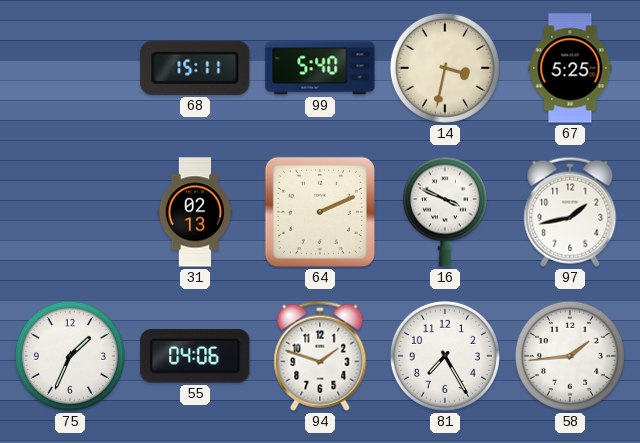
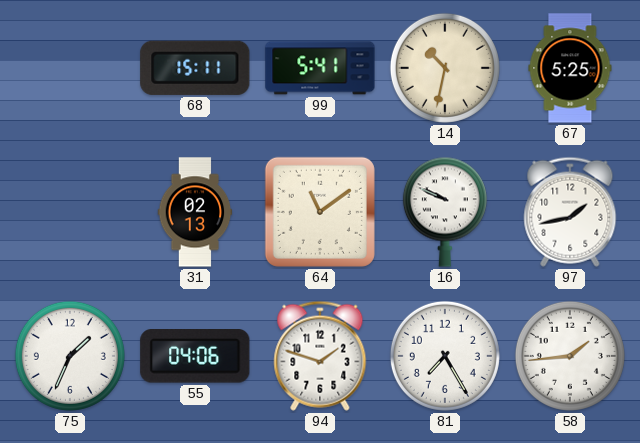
99: 5:40 -> 5:41
14: 3:32 -> 10:32
64: 2:11 -> 11:09
16: 3:49 -> 9:49
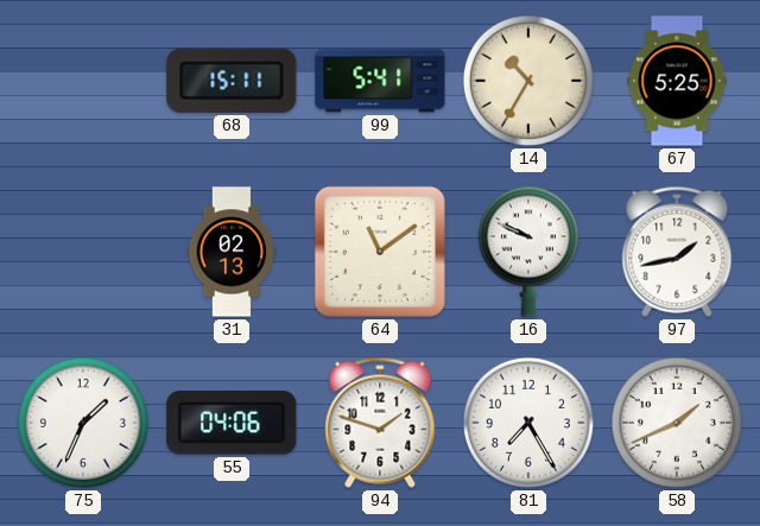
14: 10:32 -> 10:35
58: 1:44 -> 1:41
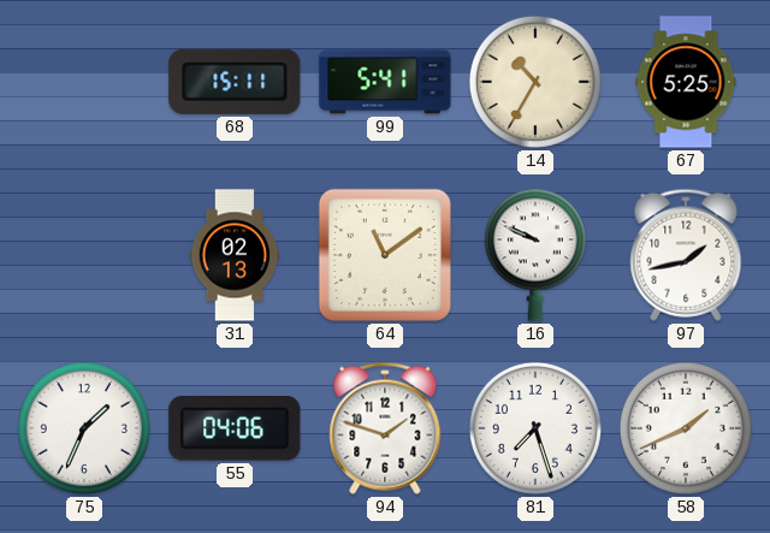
81: 7:25 -> 7:27
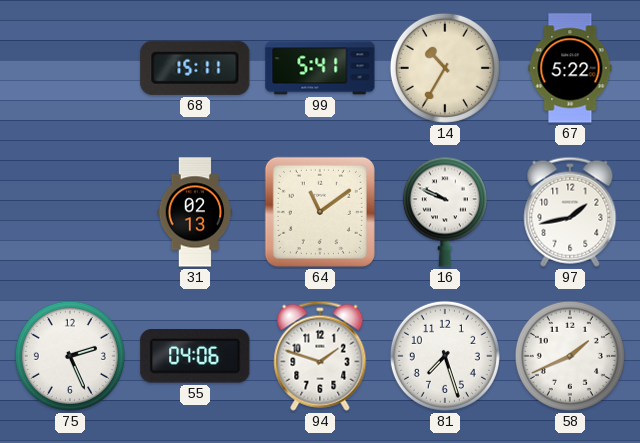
67: 5:25 -> 5:22
75: 1:34 -> 2:26
